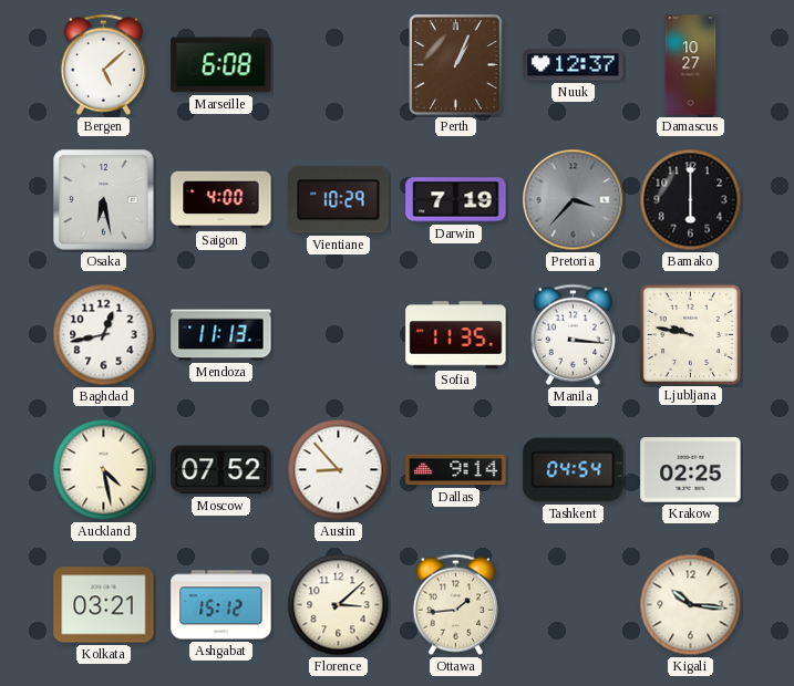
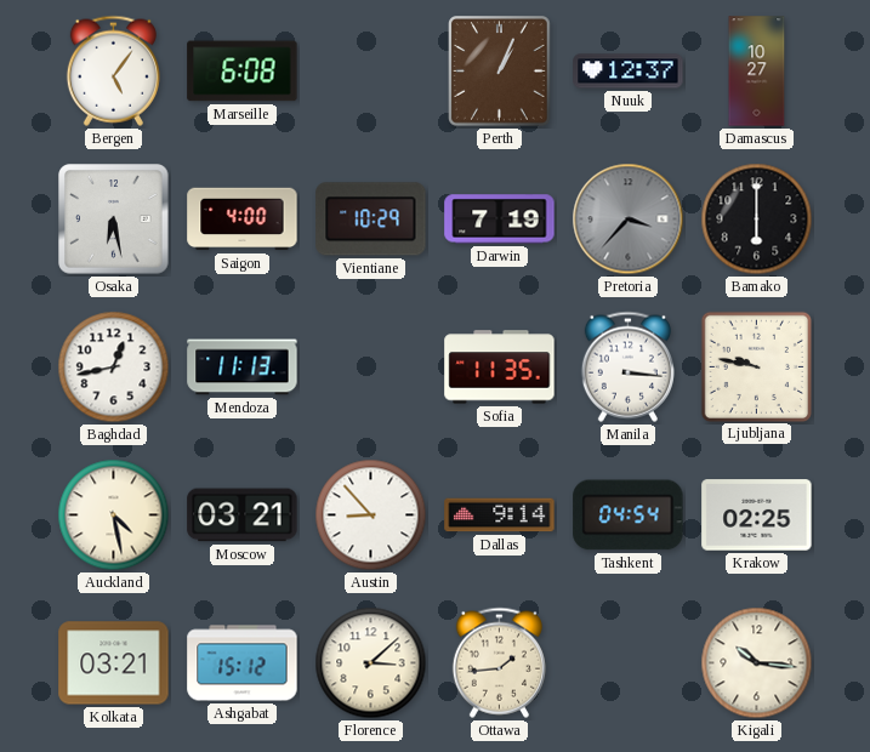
Bergen: 5:08 -> 5:06
Moscow: 07:52 -> 03:21
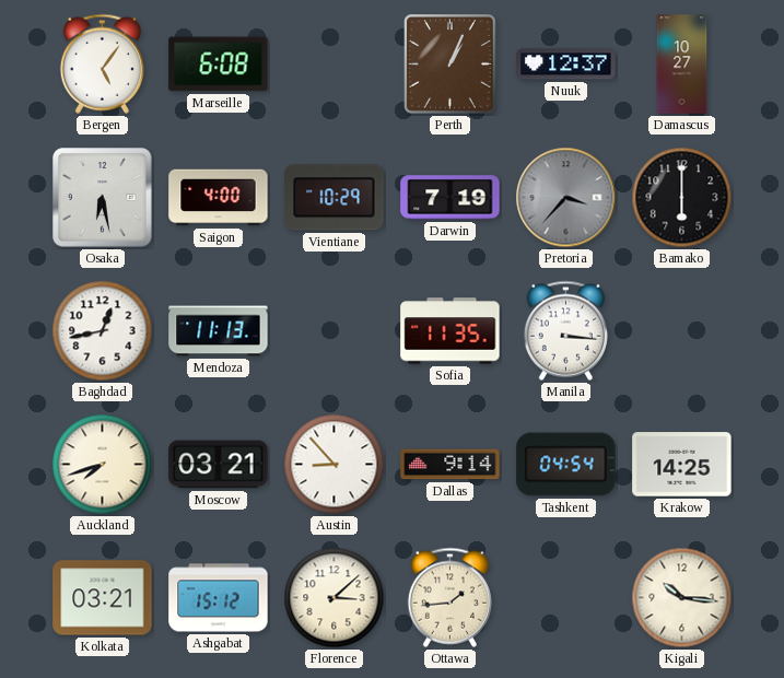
Ljubljana: 9:47 -> none
Auckland: 4:28 -> 7:42
Krakow: 02:25 -> 14:25
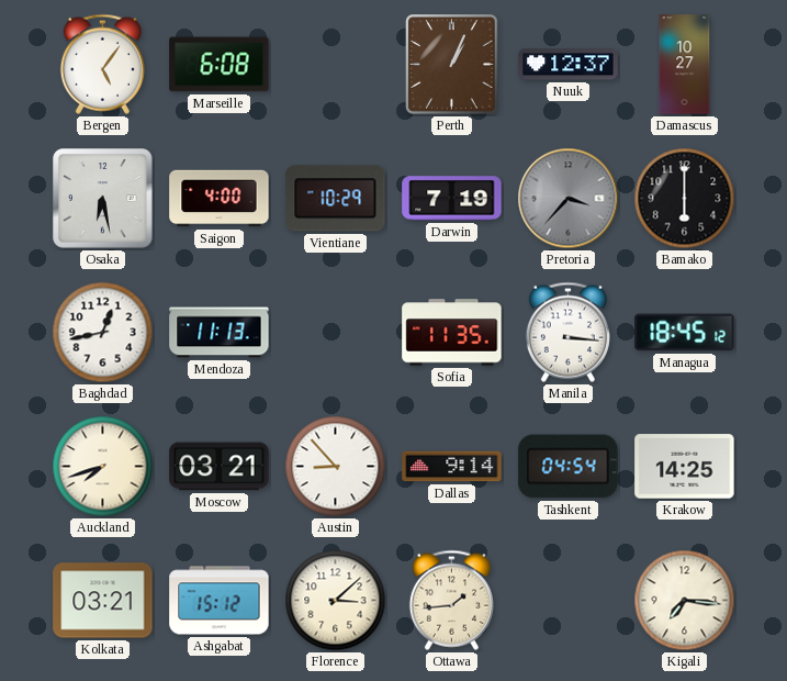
Managua: none -> 18:45
Kigali: 10:16 -> 7:16
